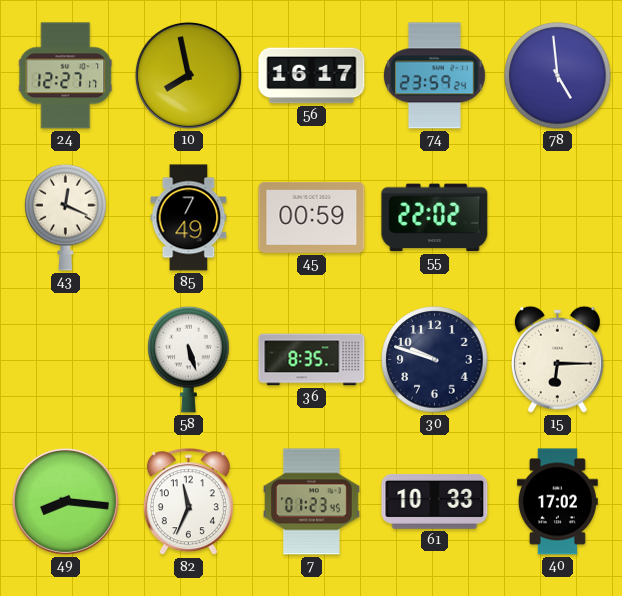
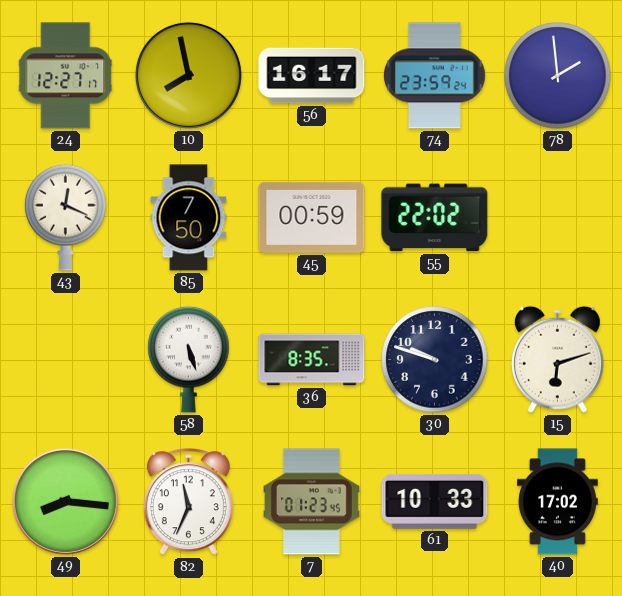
78: 4:59 -> 1:59
85: 7:49 -> 7:50
15: 6:15 -> 6:12
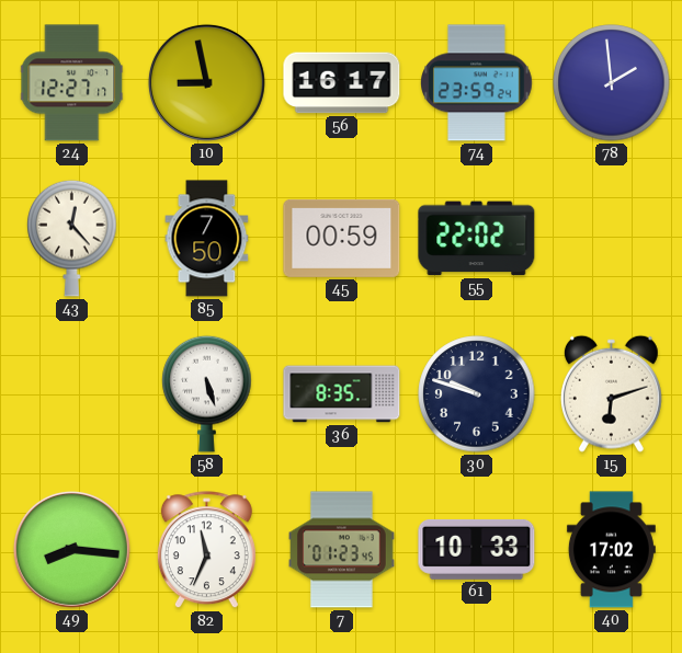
10: 7:58 -> 8:58
43: 12:19 -> 12:23
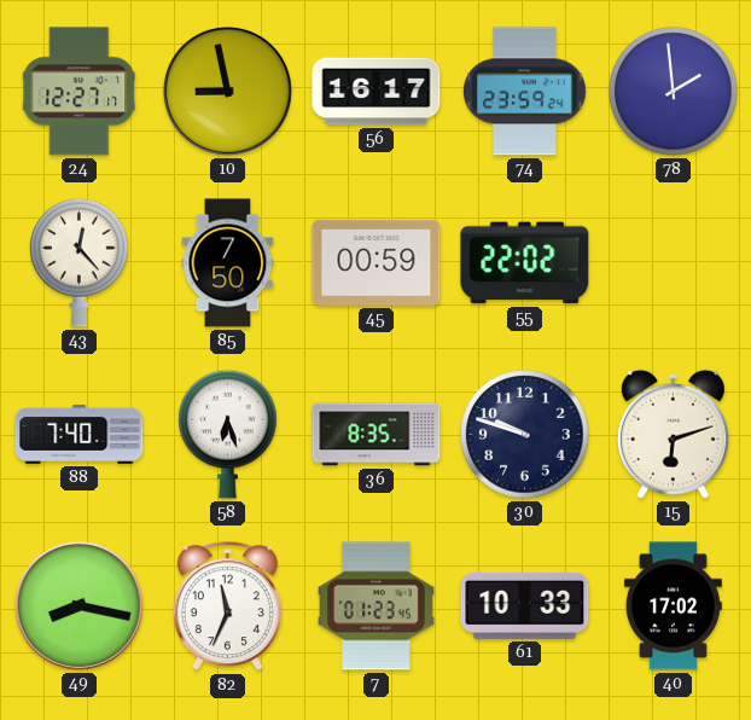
88: none -> 7:40
58: 5:27 -> 6:27
49: 8:16 -> 8:17
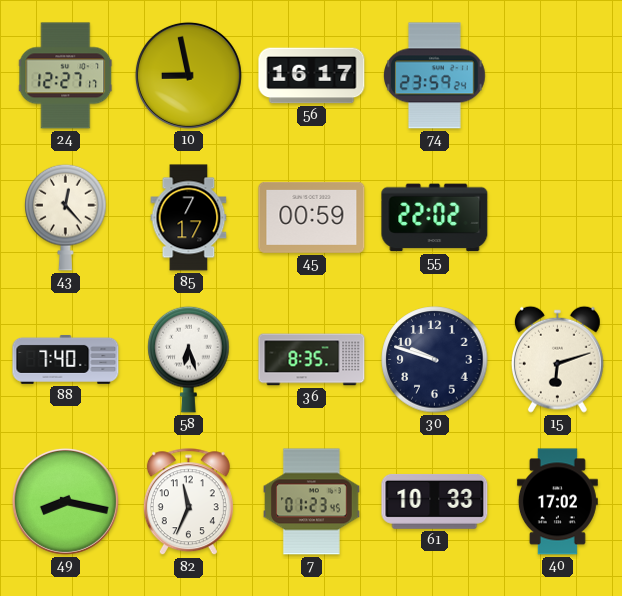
78: 1:59 -> none
85: 7:50 -> 7:17
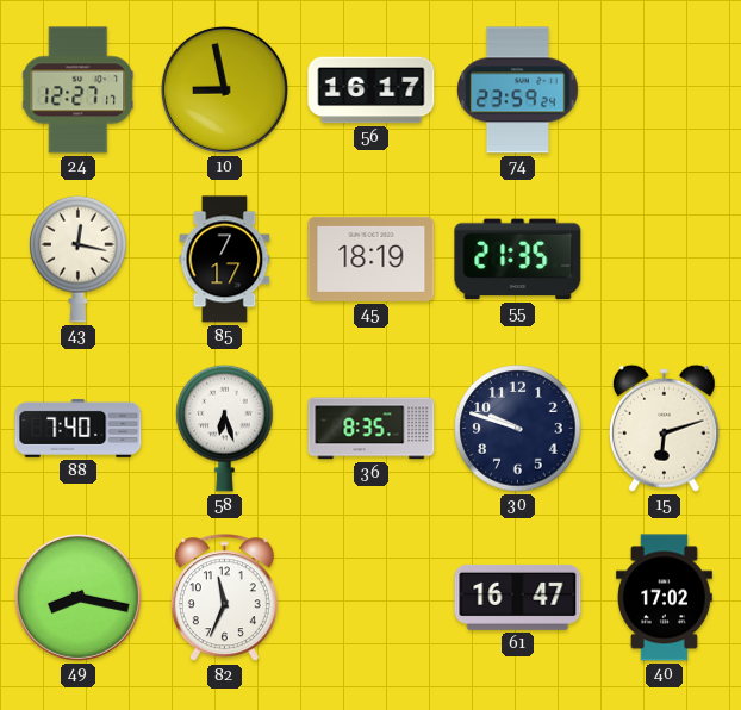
43: 12:23 -> 12:17
45: 00:59 -> 18:19
55: 22:02 -> 21:35
7: 01:23 -> none
61: 10:33 -> 16:47
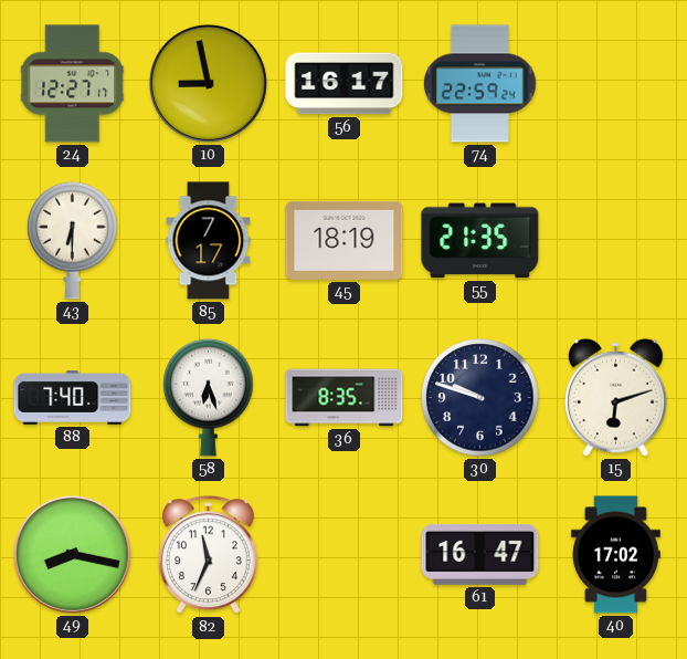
74: 23:59 -> 22:59
43: 12:17 -> 6:30
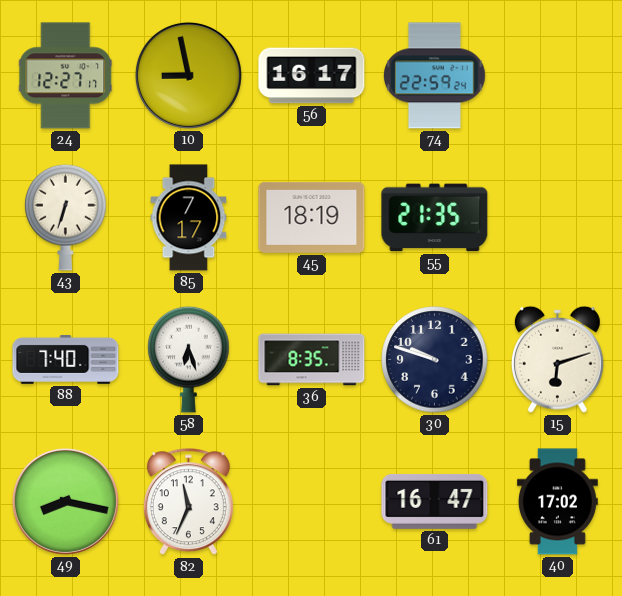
43: 6:30 -> 6:33
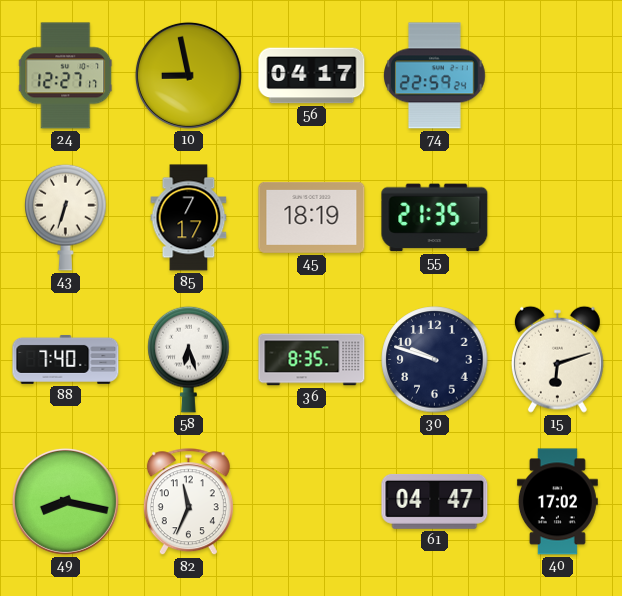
56: 16:17 -> 04:17
61: 16:47 -> 04:47
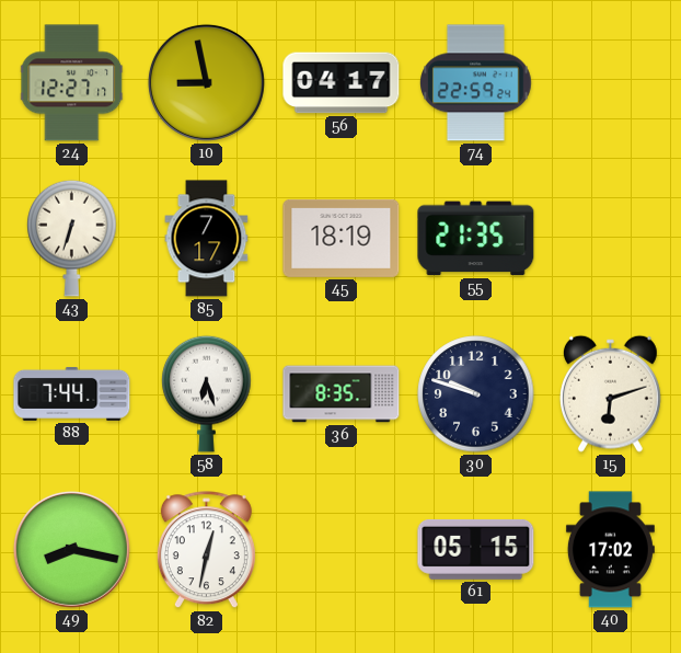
88: 7:40 -> 7:44
82: 11:34 -> 12:32
61: 04:47 -> 05:15
